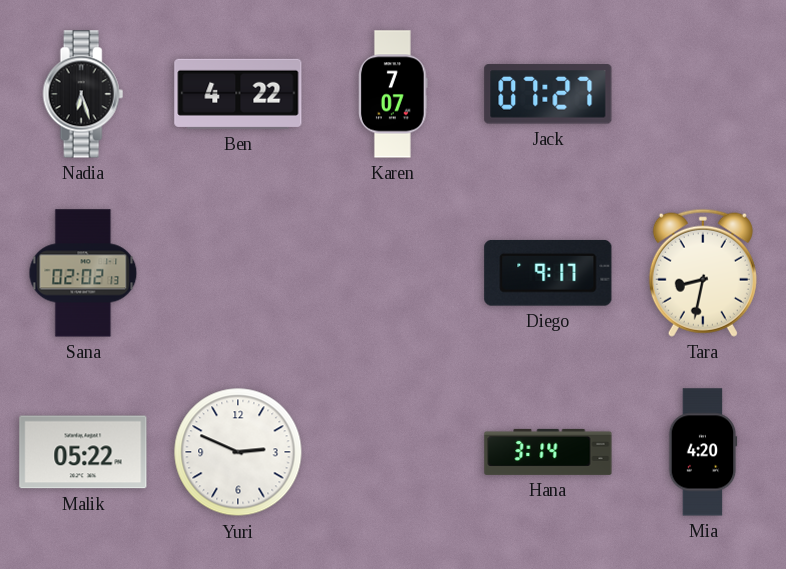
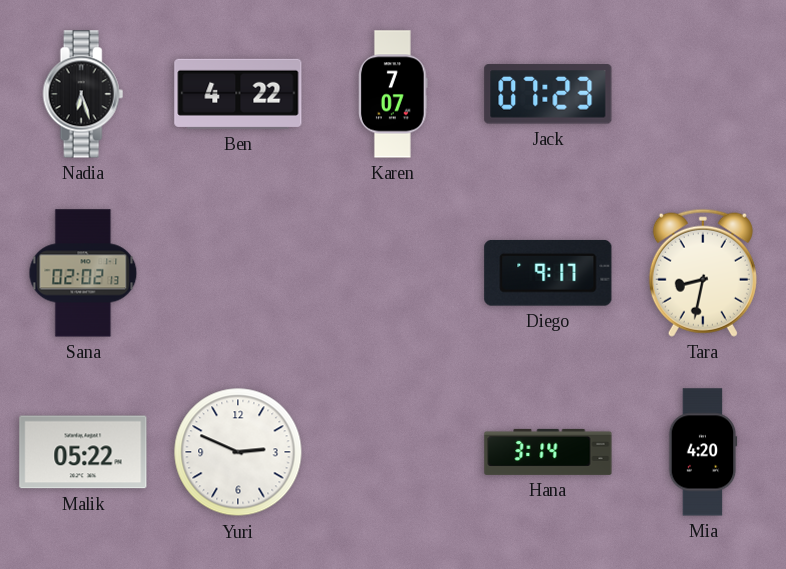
Jack: 07:27 -> 07:23
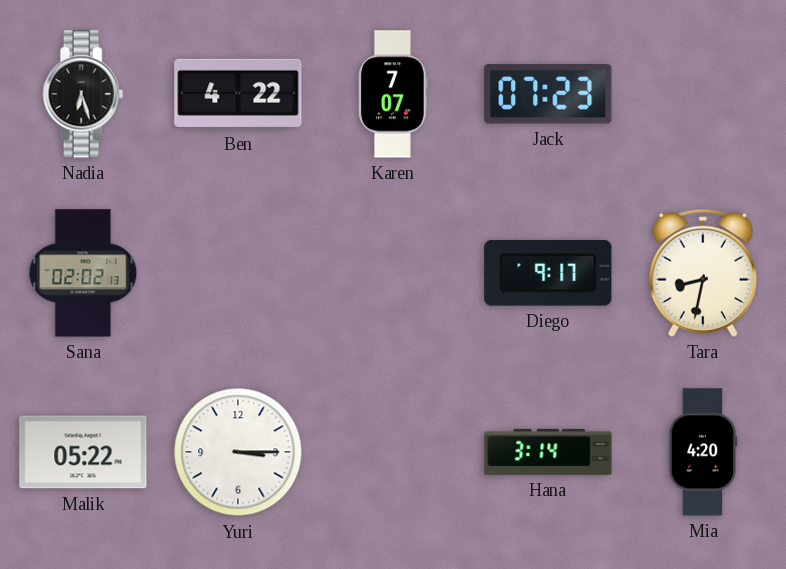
Yuri: 2:49 -> 3:15
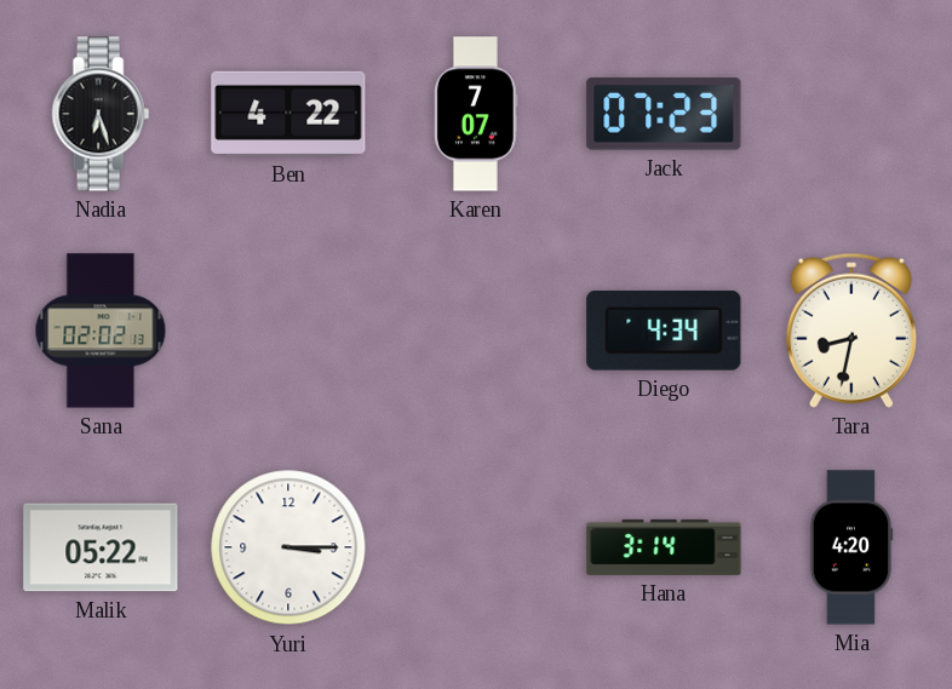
Diego: 9:17 -> 4:34
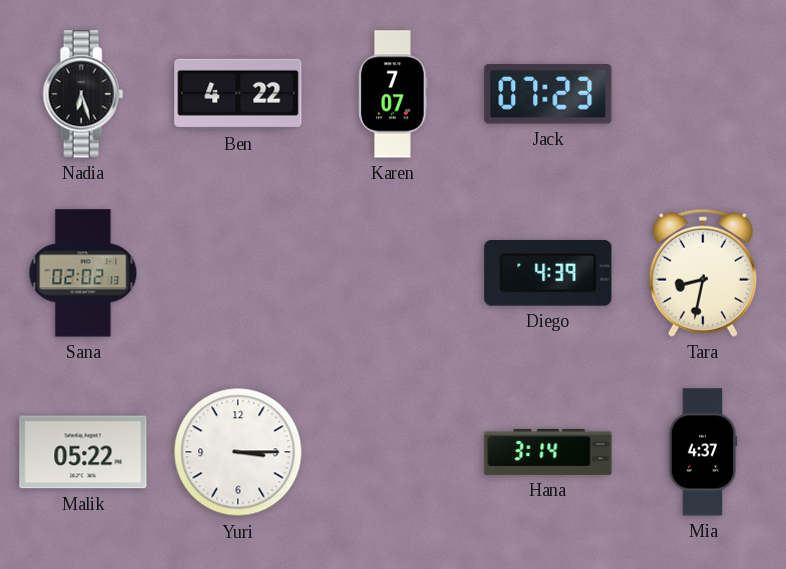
Diego: 4:34 -> 4:39
Mia: 4:20 -> 4:37
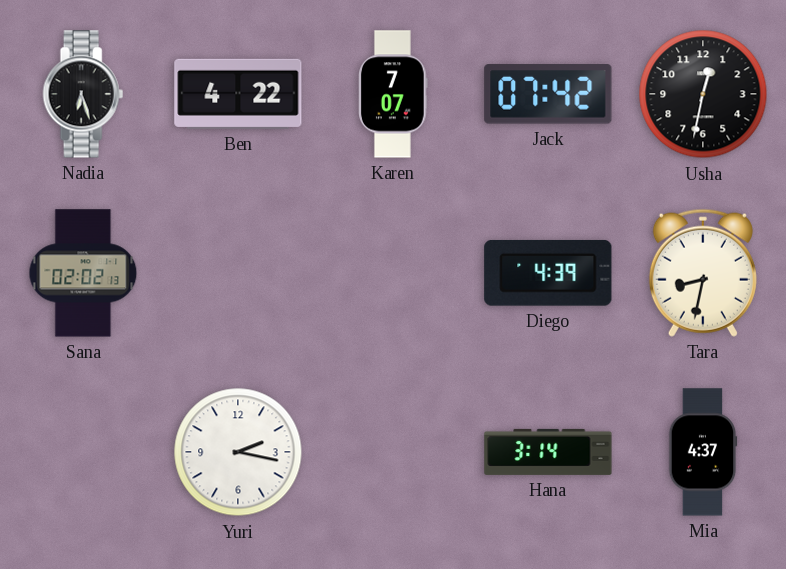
Jack: 07:23 -> 07:42
Usha: none -> 12:32
Malik: 05:22 -> none
Yuri: 3:15 -> 2:17
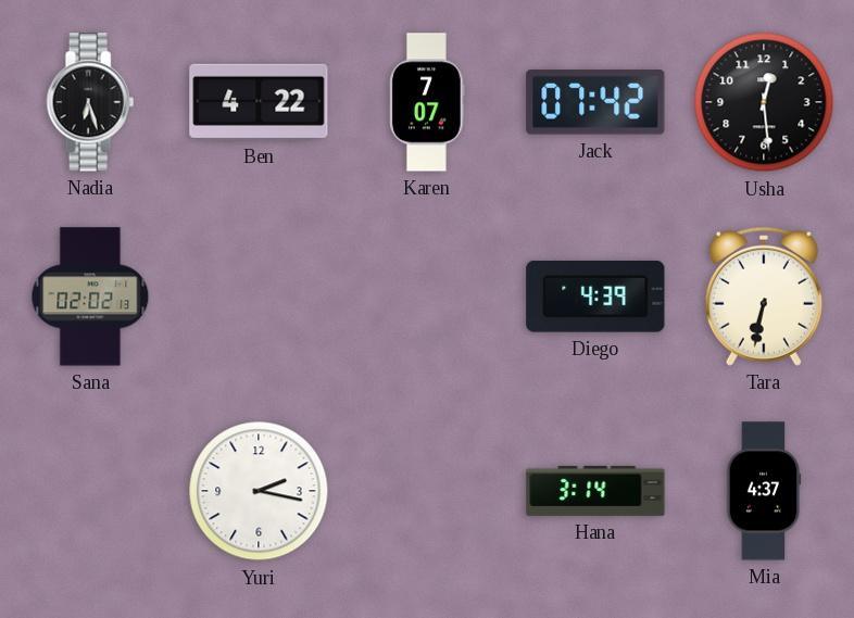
Usha: 12:32 -> 12:29
Tara: 8:32 -> 6:32
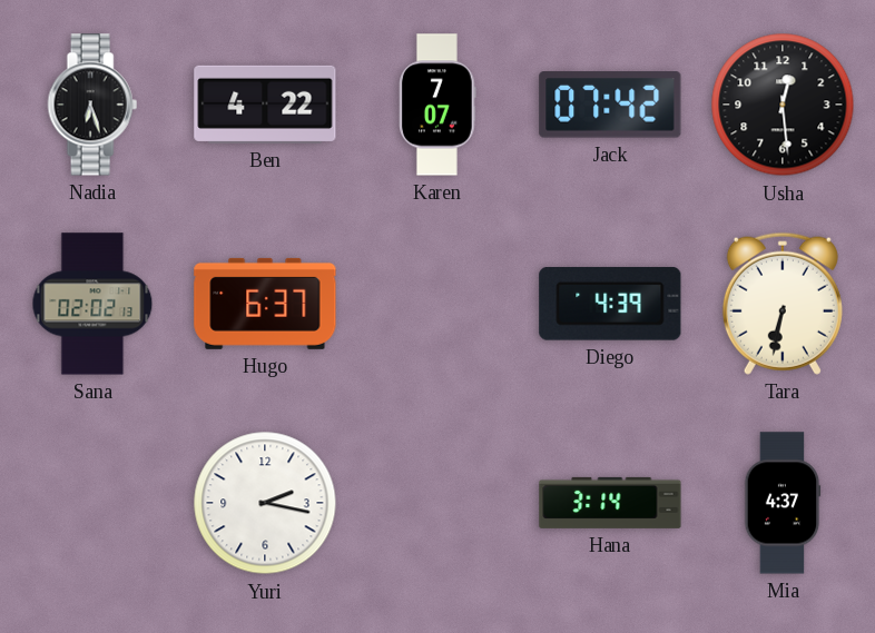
Hugo: none -> 6:37
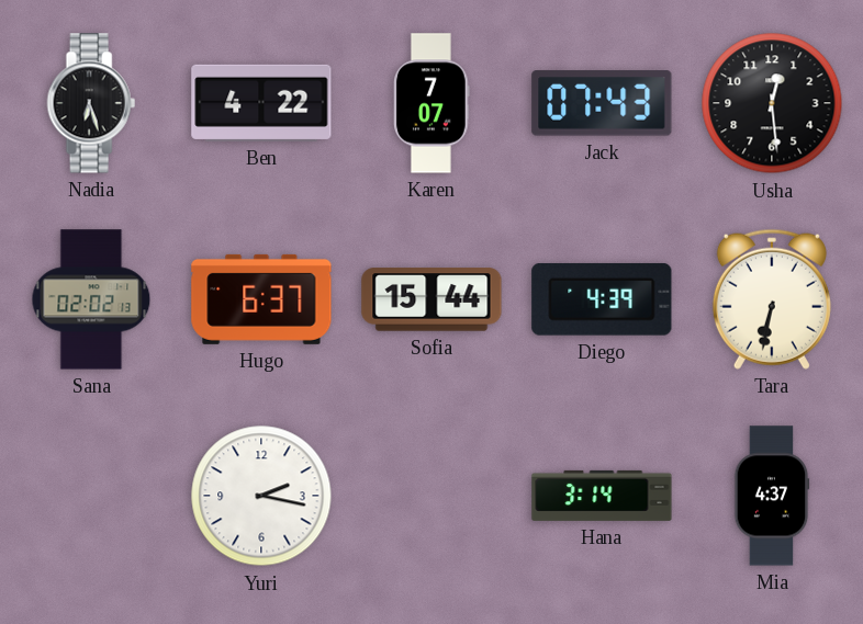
Jack: 07:42 -> 07:43
Sofia: none -> 15:44
